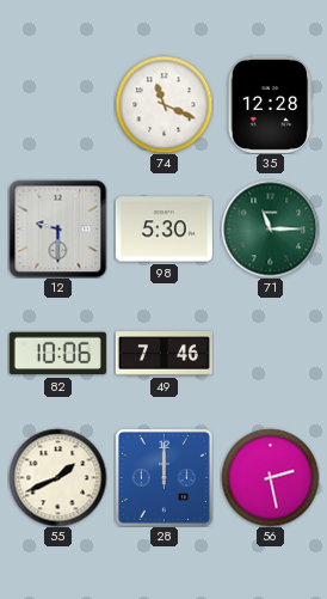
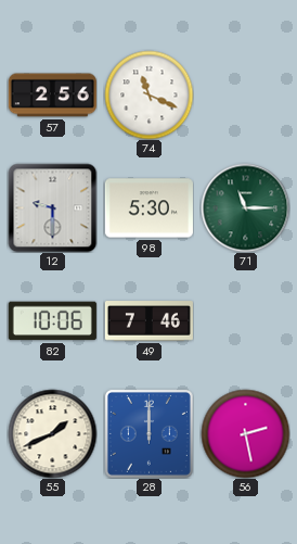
57: none -> 2:56
35: 12:28 -> none
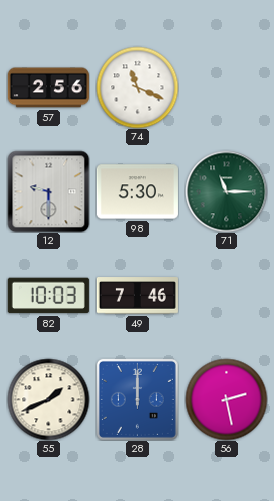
82: 10:06 -> 10:03
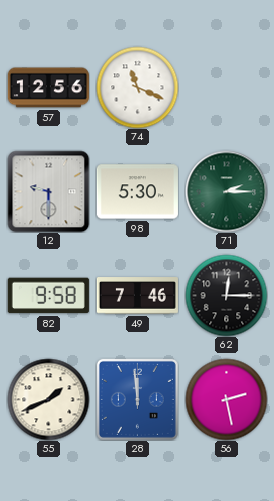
57: 2:56 -> 12:56
71: 11:15 -> 2:15
82: 10:03 -> 9:58
62: none -> 12:15
28: 12:00 -> 11:59
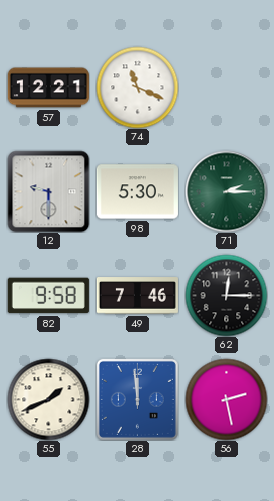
57: 12:56 -> 12:21
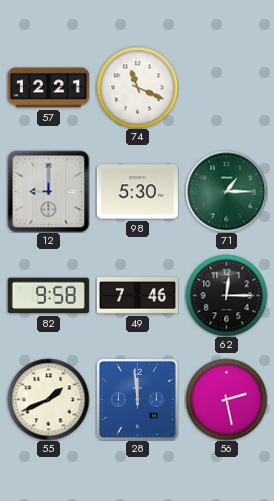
12: 9:30 -> 9:00
71: 2:15 -> 1:15
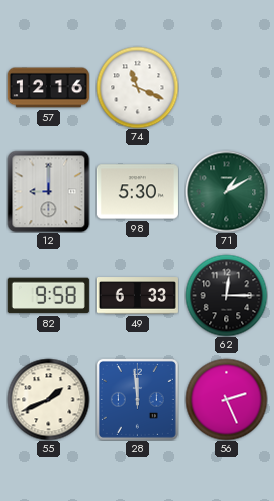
57: 12:21 -> 12:16
71: 1:15 -> 1:10
49: 7:46 -> 6:33
56: 2:28 -> 2:26
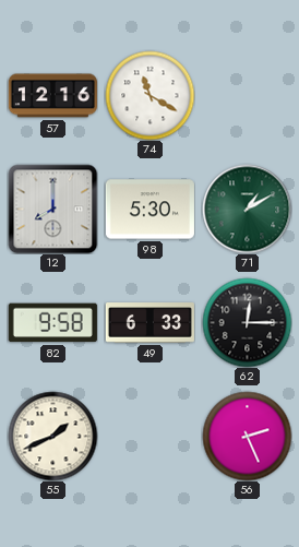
74: 11:19 -> 11:20
12: 9:00 -> 8:00
28: 11:59 -> none
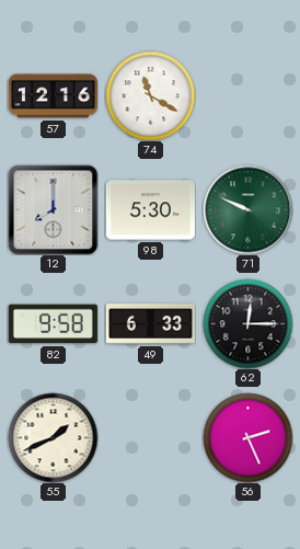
71: 1:10 -> 9:49
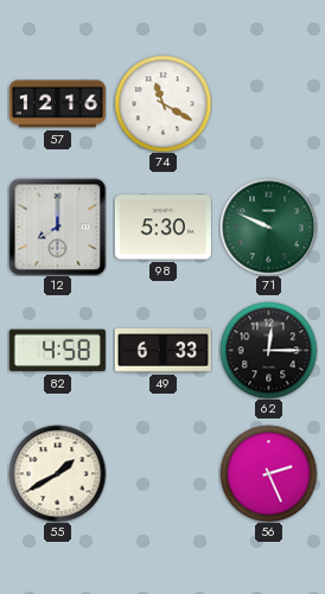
82: 9:58 -> 4:58
55: 1:41 -> 1:40
